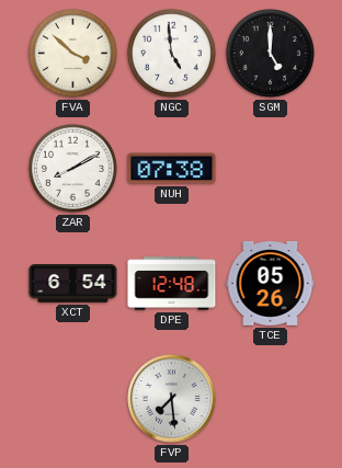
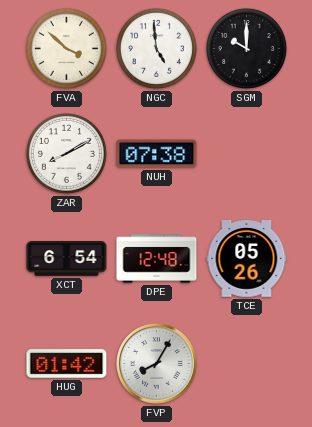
SGM: 5:00 -> 10:00
HUG: none -> 01:42
FVP: 7:29 -> 8:05
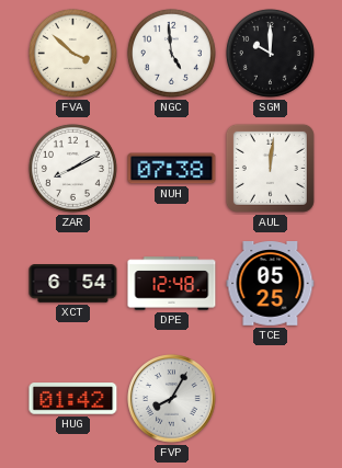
AUL: none -> 12:01
TCE: 05:26 -> 05:25
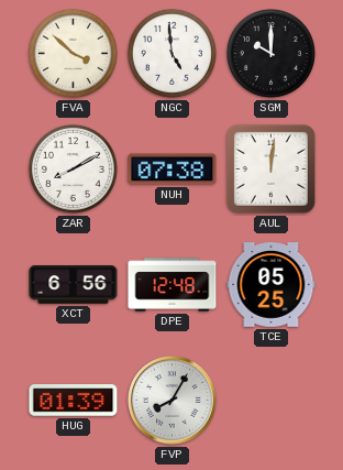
XCT: 6:54 -> 6:56
HUG: 01:42 -> 01:39
